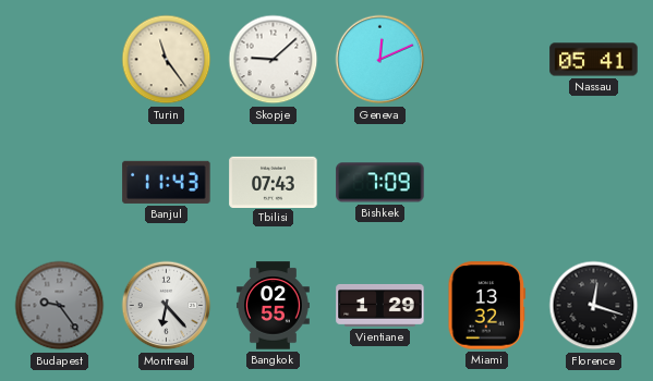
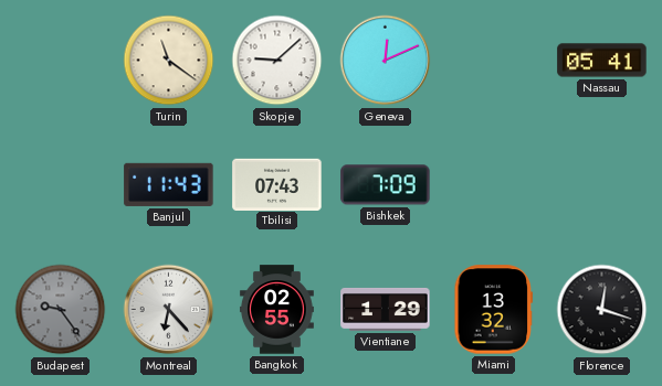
Turin: 11:24 -> 11:21
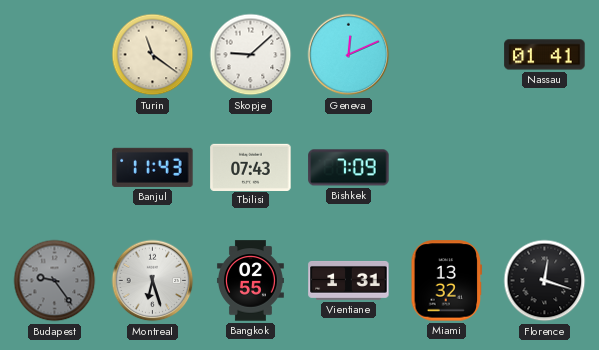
Nassau: 05:41 -> 01:41
Montreal: 6:23 -> 6:27
Vientiane: 1:29 -> 1:31
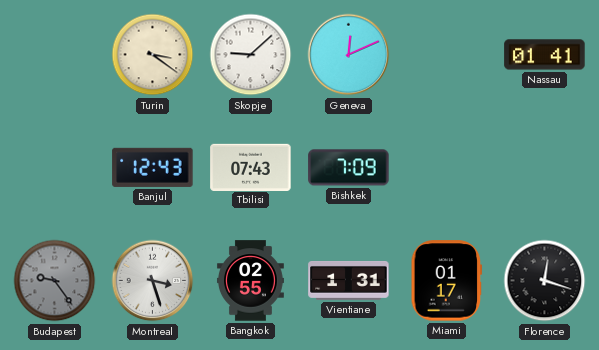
Turin: 11:21 -> 3:21
Banjul: 11:43 -> 12:43
Montreal: 6:27 -> 3:27
Miami: 13:32 -> 01:17
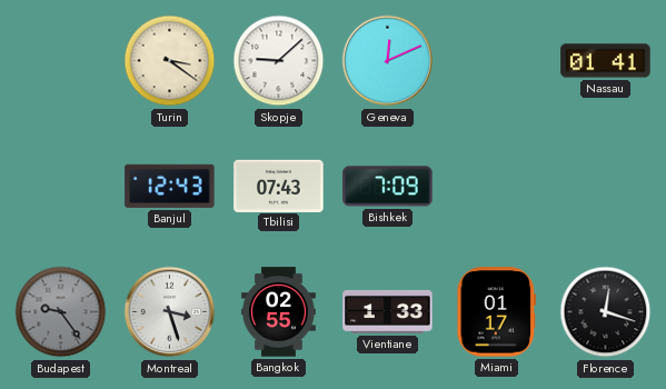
Vientiane: 1:31 -> 1:33
